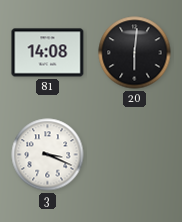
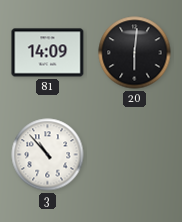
81: 14:08 -> 14:09
3: 3:19 -> 10:53
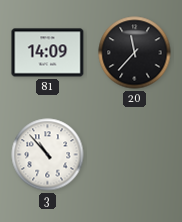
20: 6:01 -> 11:37
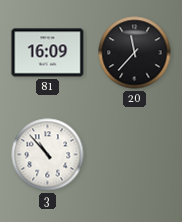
81: 14:09 -> 16:09
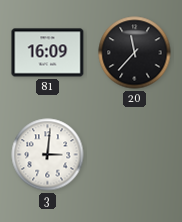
3: 10:53 -> 3:01
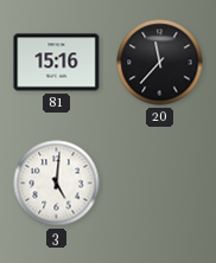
81: 16:09 -> 15:16
3: 3:01 -> 5:01
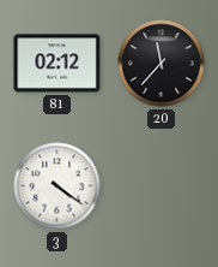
81: 15:16 -> 02:12
3: 5:01 -> 4:21
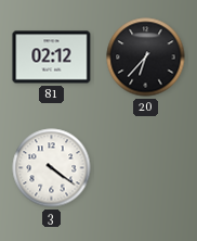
20: 11:37 -> 6:37
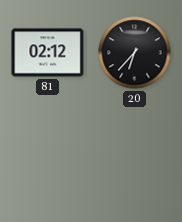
3: 4:21 -> none
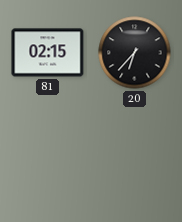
81: 02:12 -> 02:15
